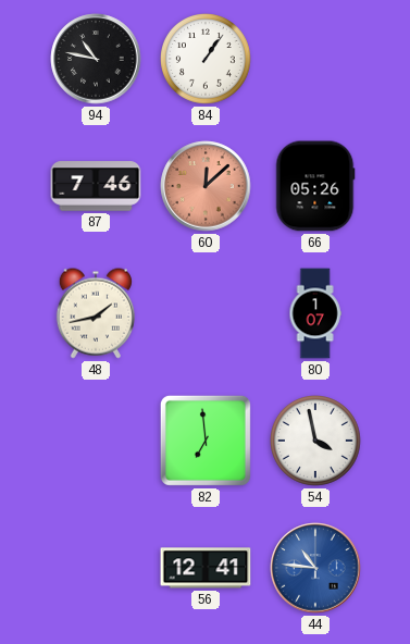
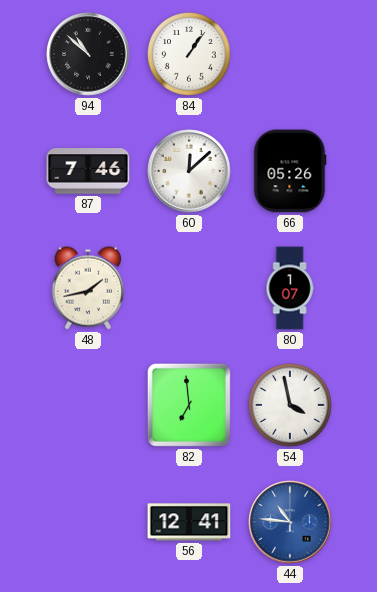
94: 10:47 -> 10:52
60 dial: salmon -> white
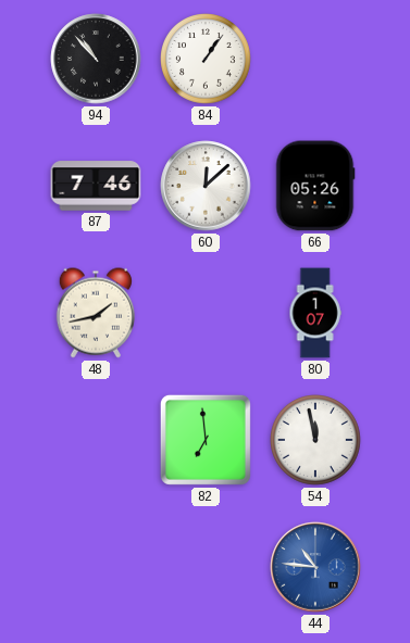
94: 10:52 -> 10:53
54: 3:58 -> 11:58
56: 12:41 -> none
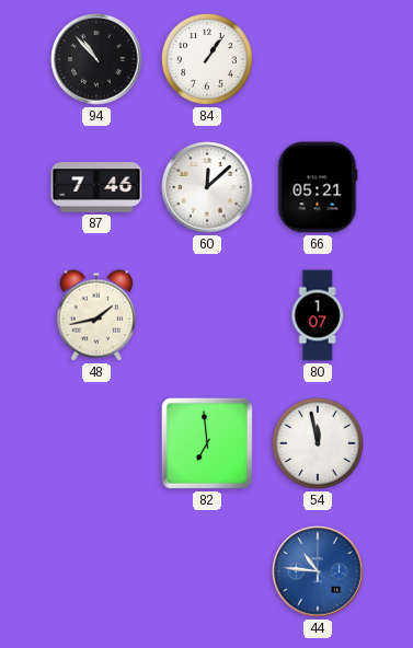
66: 05:26 -> 05:21
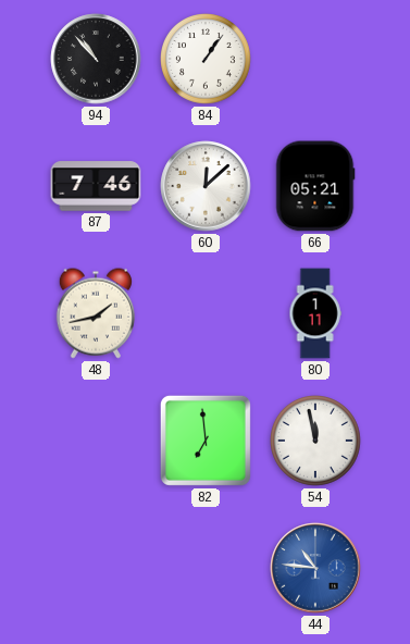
80: 1:07 -> 1:11
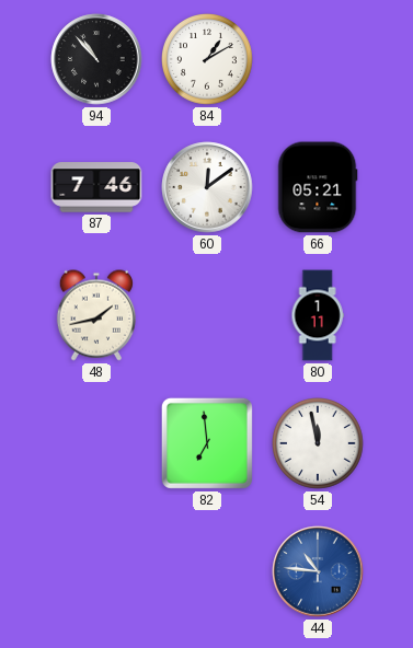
84: 1:06 -> 1:10
60: 12:08 -> 12:09
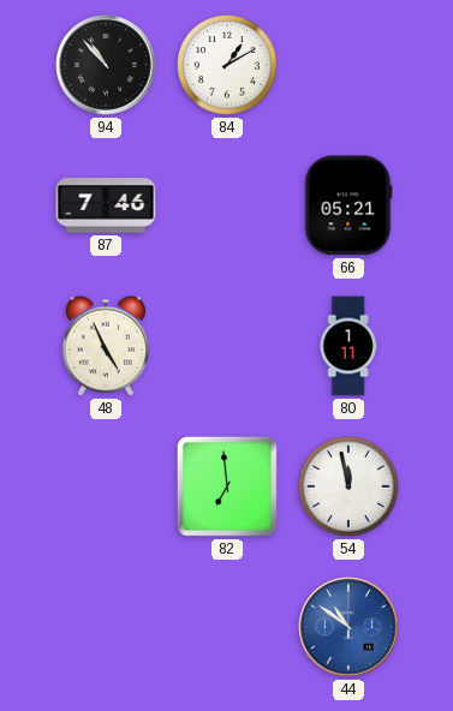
60: 12:09 -> none
48: 1:43 -> 4:56
44: 10:46 -> 10:51
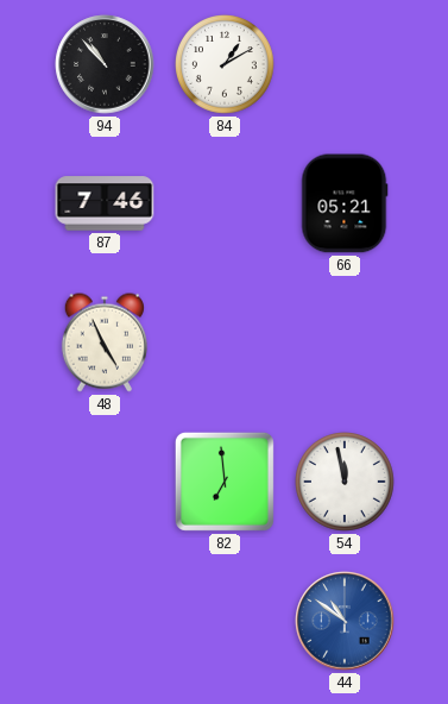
80: 1:11 -> none
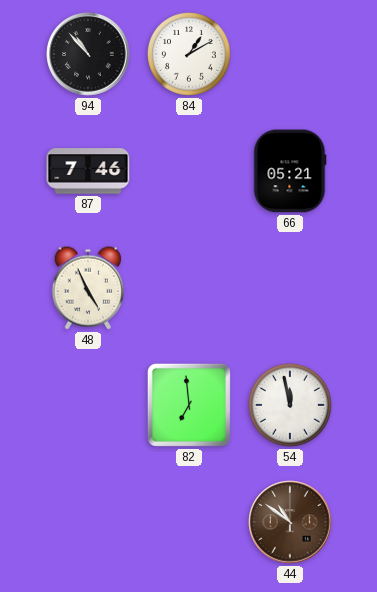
44 dial: blue -> brown
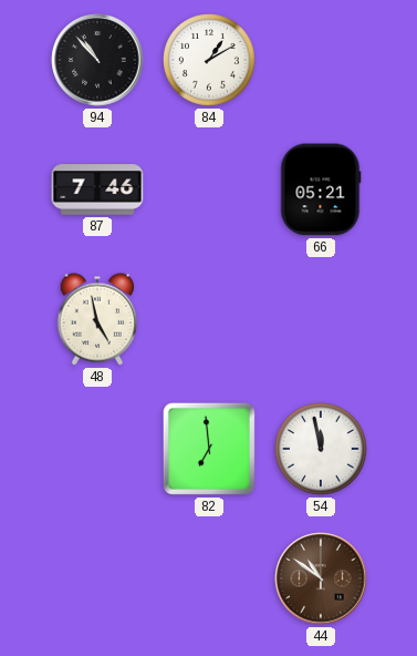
48: 4:56 -> 4:58
